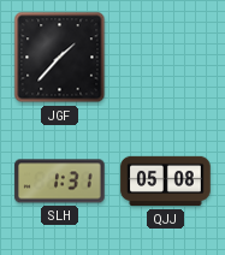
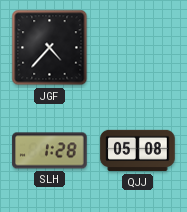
JGF: 1:37 -> 4:37
SLH: 1:31 -> 1:28
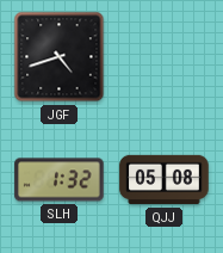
JGF: 4:37 -> 4:42
SLH: 1:28 -> 1:32
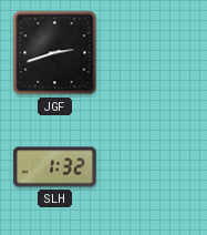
JGF: 4:42 -> 2:42
QJJ: 05:08 -> none
